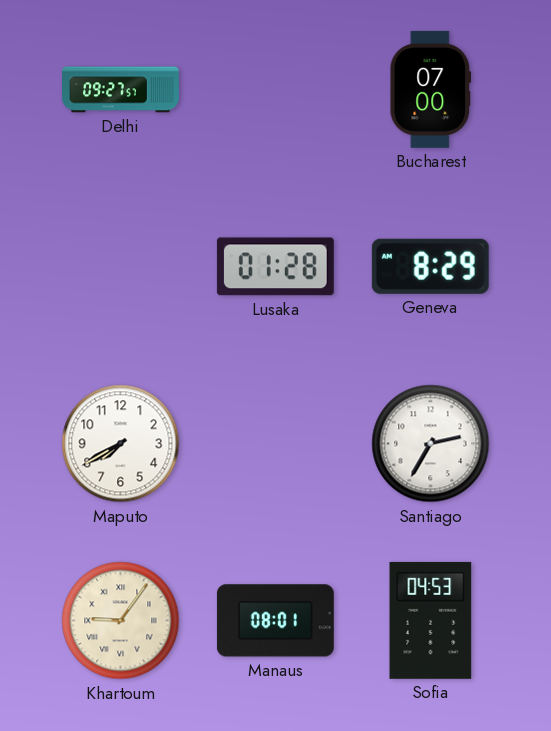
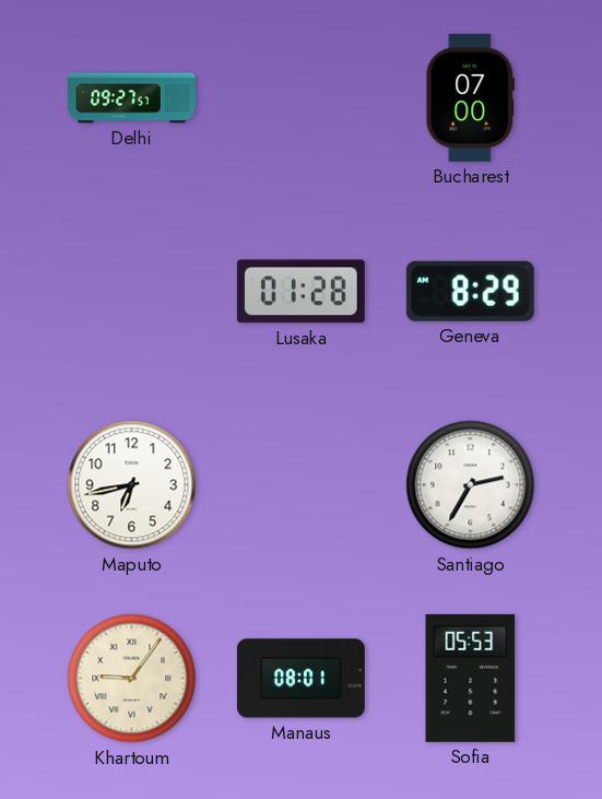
Maputo: 7:40 -> 6:43
Sofia: 04:53 -> 05:53
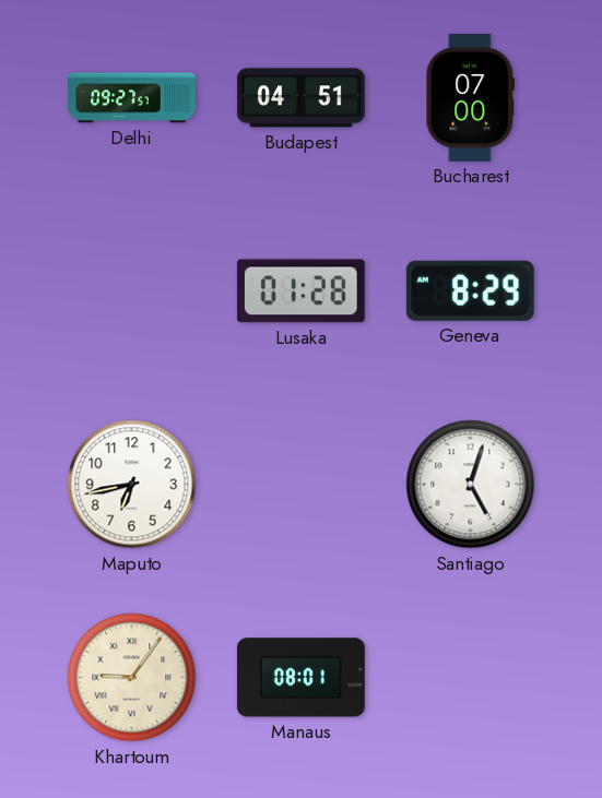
Budapest: none -> 04:51
Santiago: 2:35 -> 5:03
Sofia: 05:53 -> none
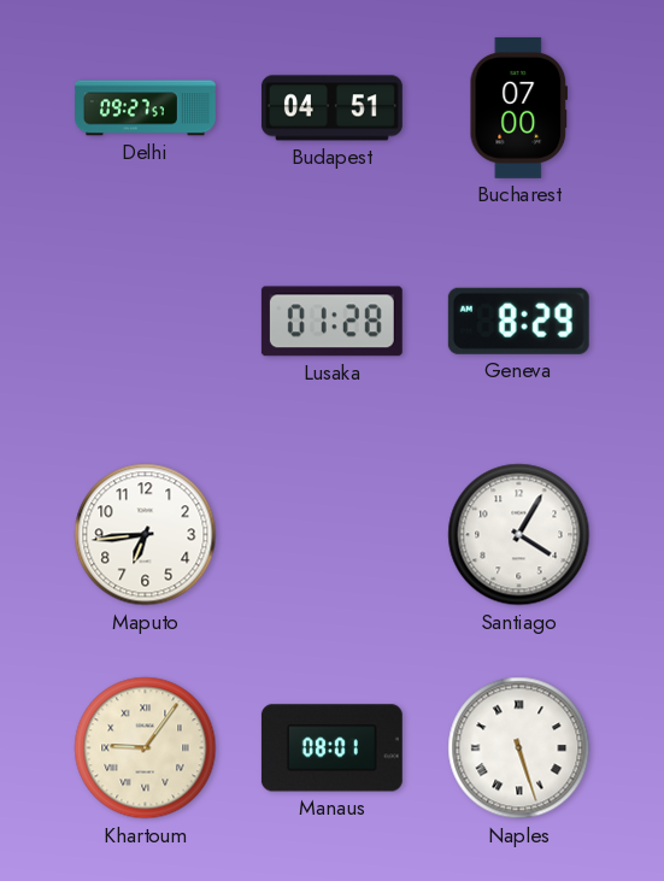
Maputo: 6:43 -> 6:44
Santiago: 5:03 -> 4:05
Naples: none -> 5:27
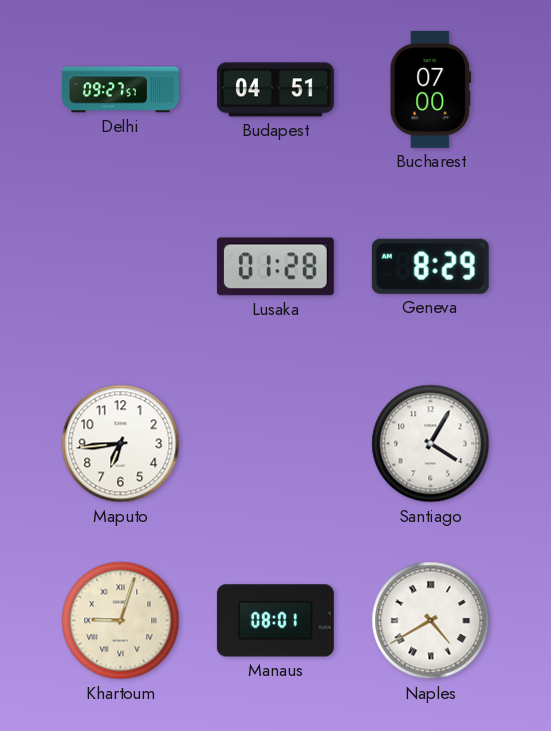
Khartoum: 9:06 -> 9:03
Naples: 5:27 -> 4:40
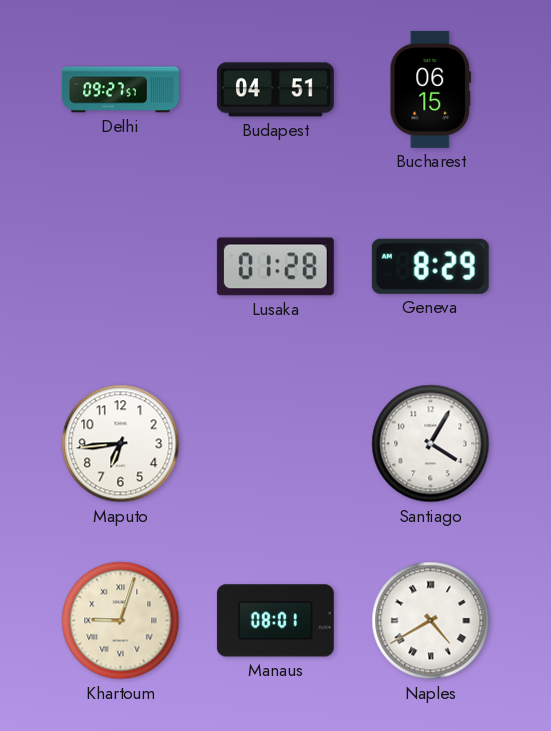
Bucharest: 07:00 -> 06:15
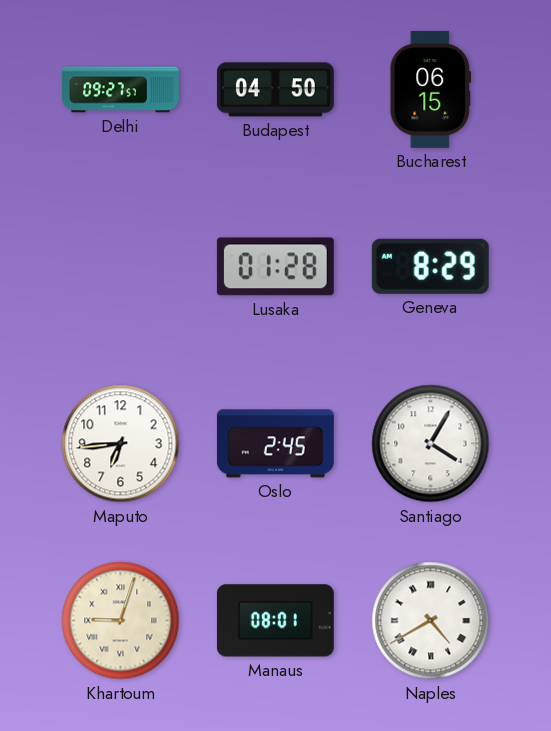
Budapest: 04:51 -> 04:50
Oslo: none -> 2:45
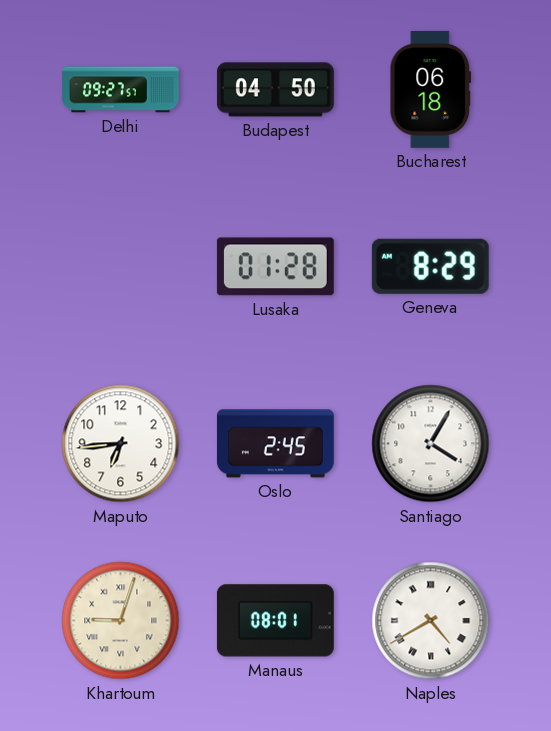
Bucharest: 06:15 -> 06:18
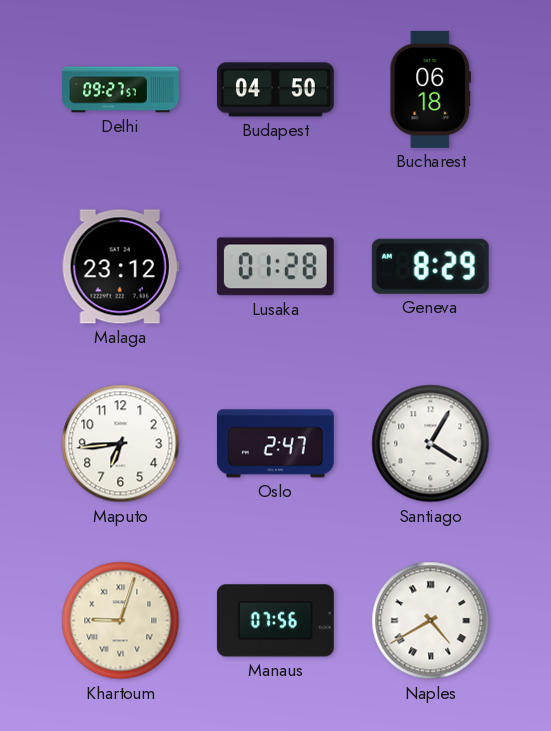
Malaga: none -> 23:12
Oslo: 2:45 -> 2:47
Manaus: 08:01 -> 07:56
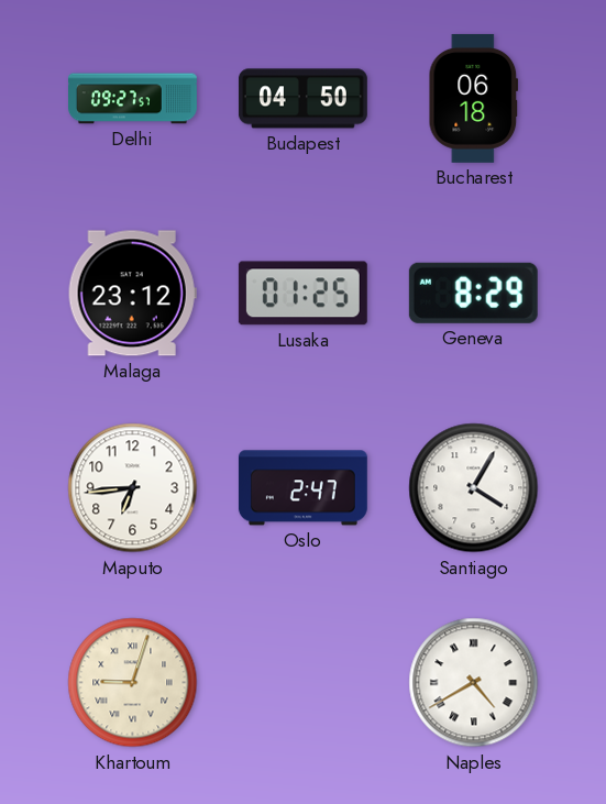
Lusaka: 01:28 -> 01:25
Manaus: 07:56 -> none
